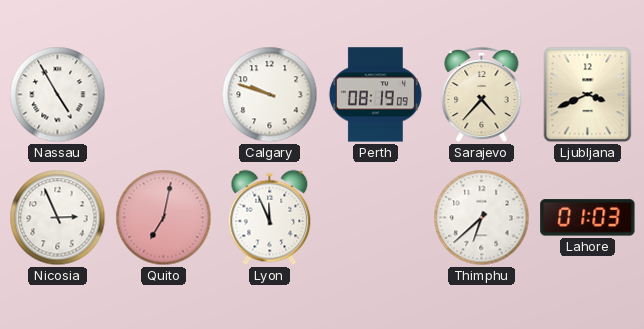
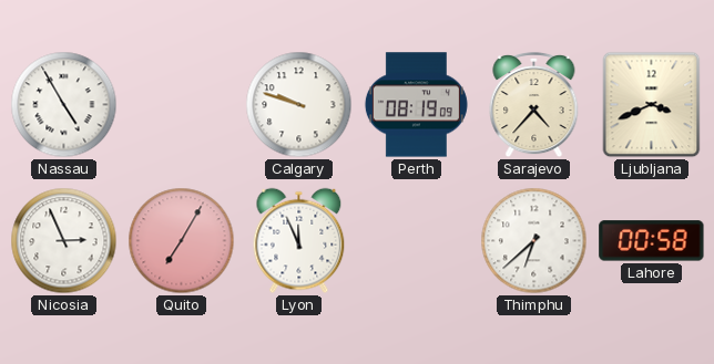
Quito: 7:02 -> 7:05
Lahore: 01:03 -> 00:58
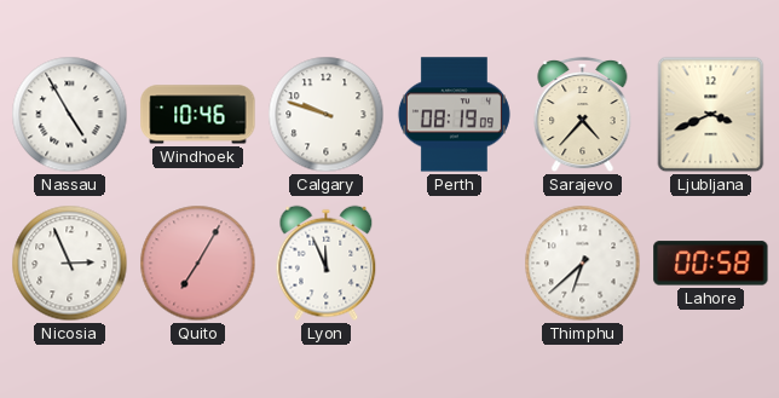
Windhoek: none -> 10:46
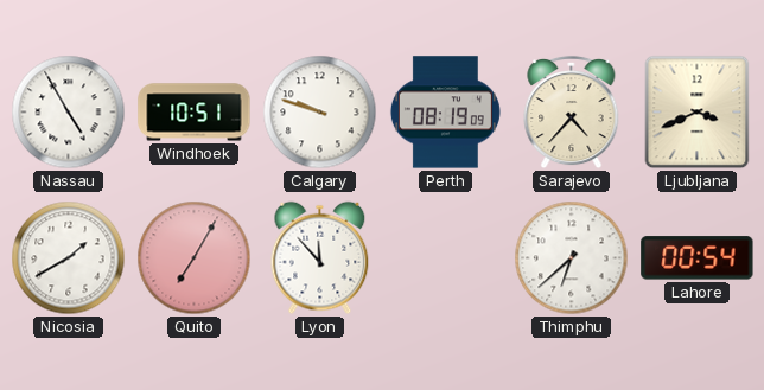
Windhoek: 10:46 -> 10:51
Nicosia: 2:56 -> 1:40
Lyon: 11:56 -> 11:53
Lahore: 00:58 -> 00:54
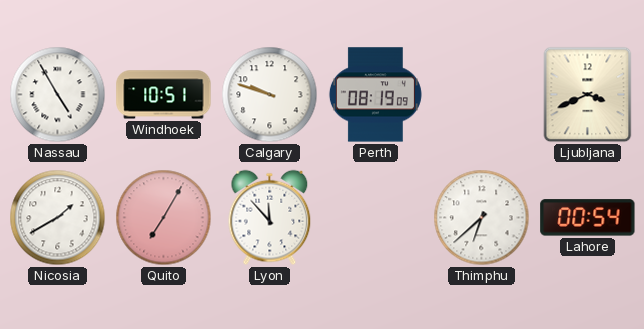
Sarajevo: 4:37 -> none
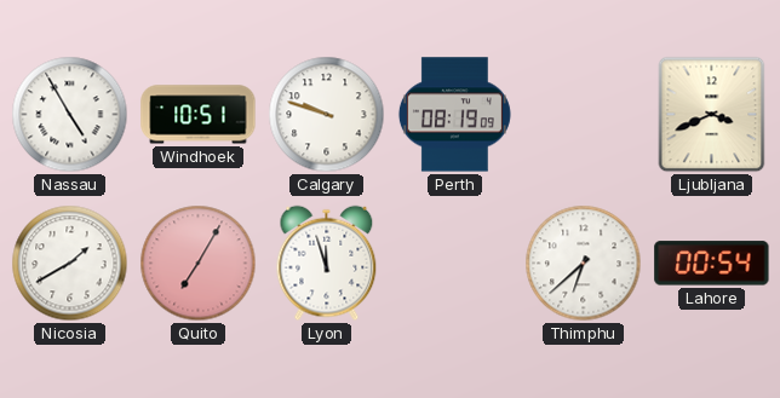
Lyon: 11:53 -> 11:57
